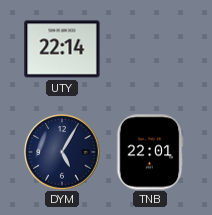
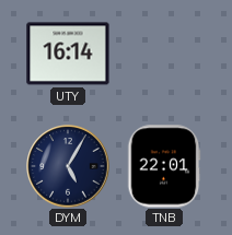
UTY: 22:14 -> 16:14
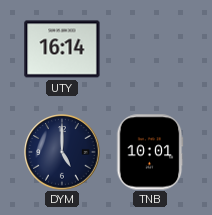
DYM: 5:05 -> 5:00
TNB: 22:01 -> 10:01
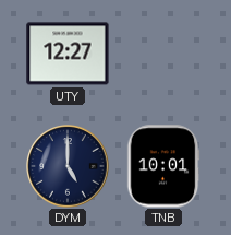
UTY: 16:14 -> 12:27
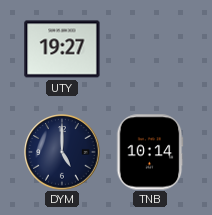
UTY: 12:27 -> 19:27
TNB: 10:01 -> 10:14
